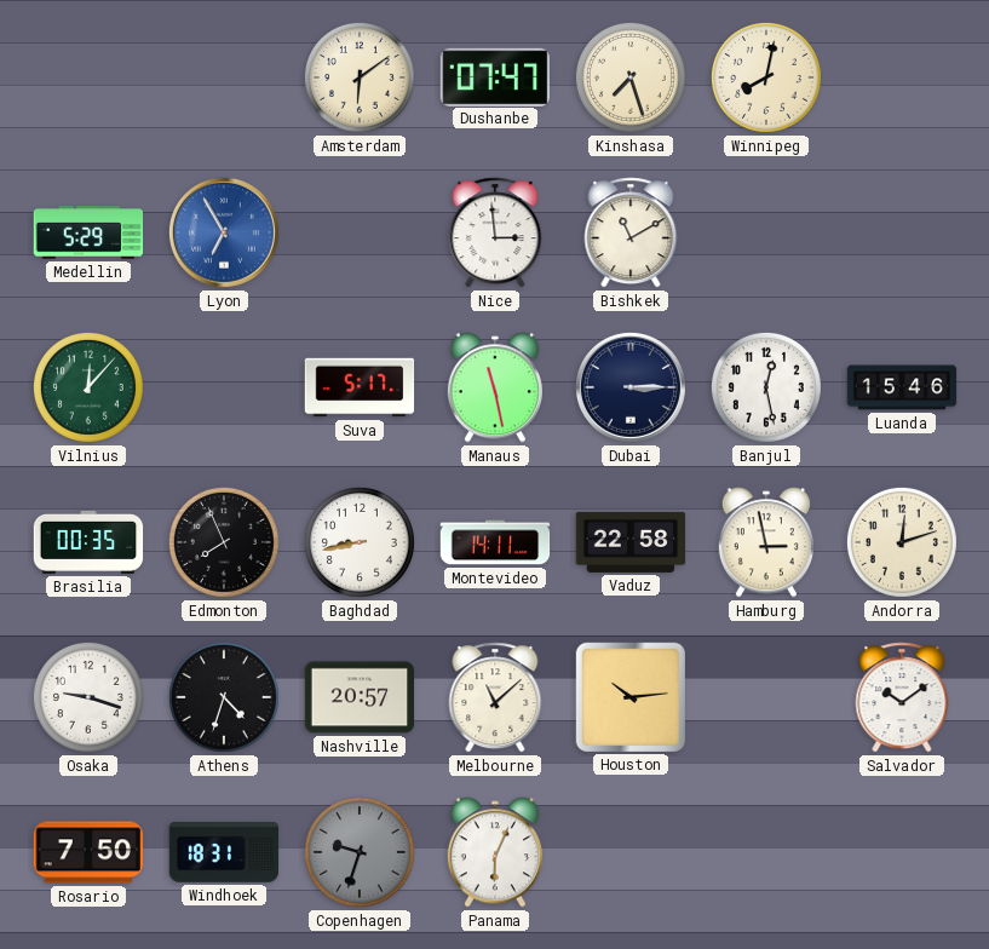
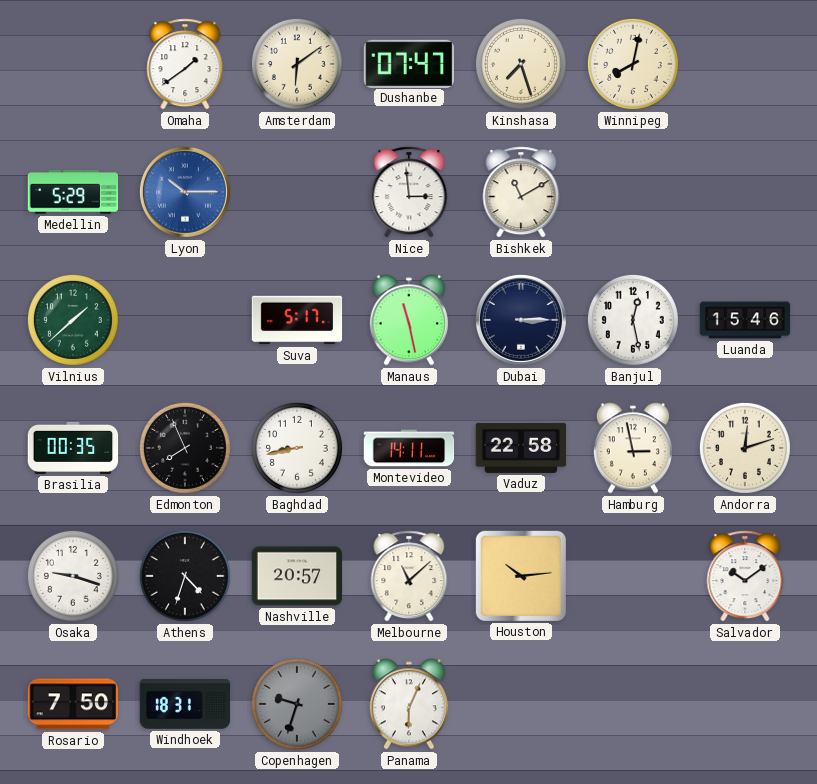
Omaha: none -> 1:39
Lyon: 6:55 -> 10:15
Vilnius: 12:07 -> 1:38
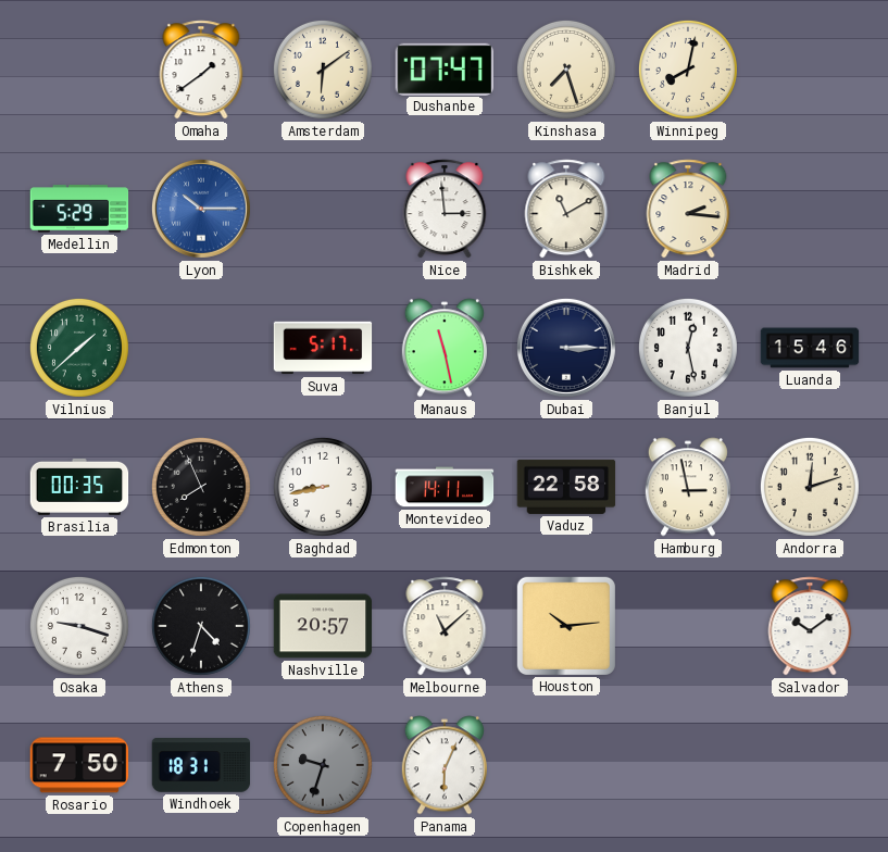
Madrid: none -> 2:16
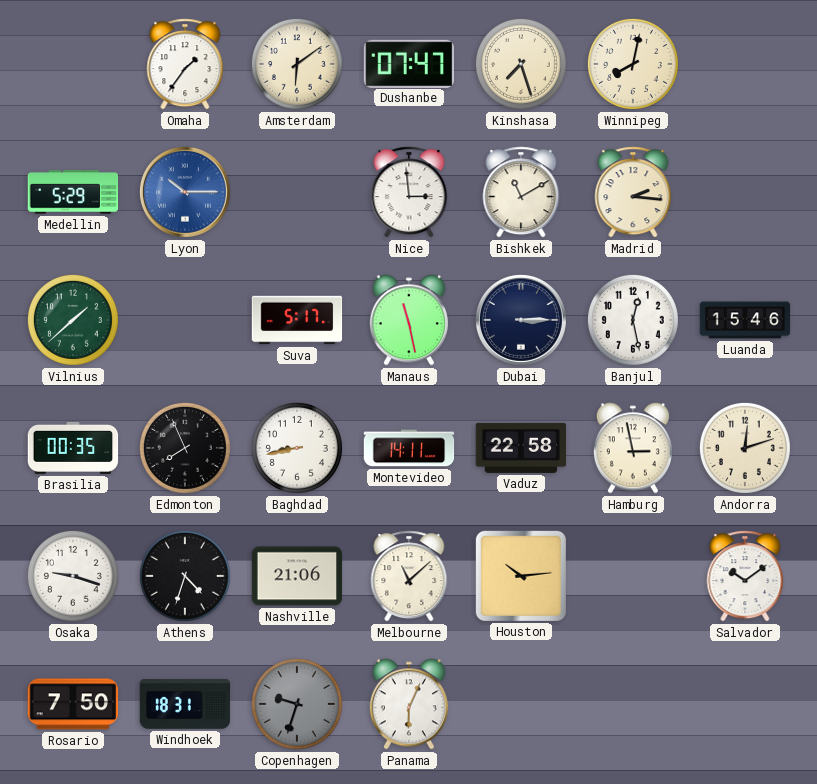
Omaha: 1:39 -> 1:36
Nashville: 20:57 -> 21:06
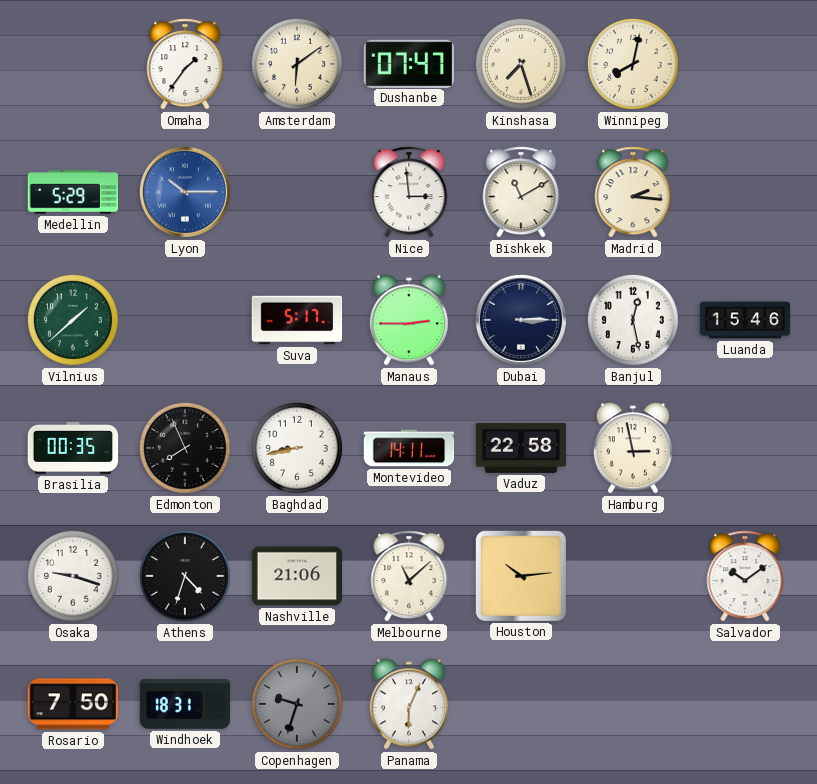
Manaus: 11:28 -> 2:45
Andorra: 12:12 -> none
